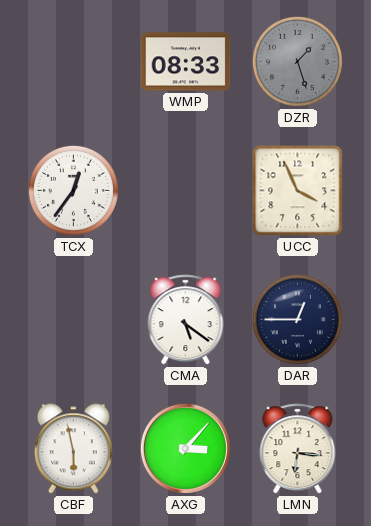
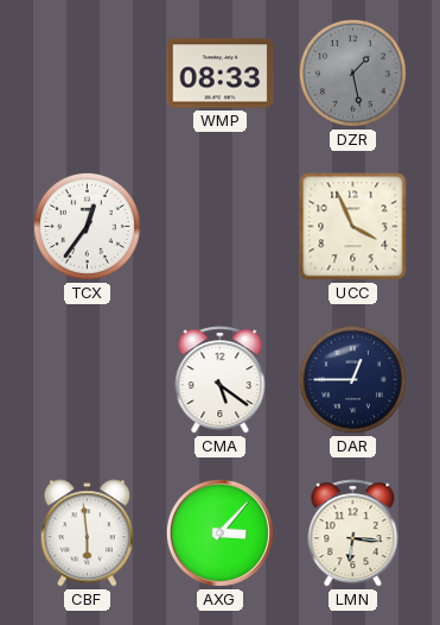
DZR: 1:27 -> 1:28
CBF: 5:58 -> 5:59
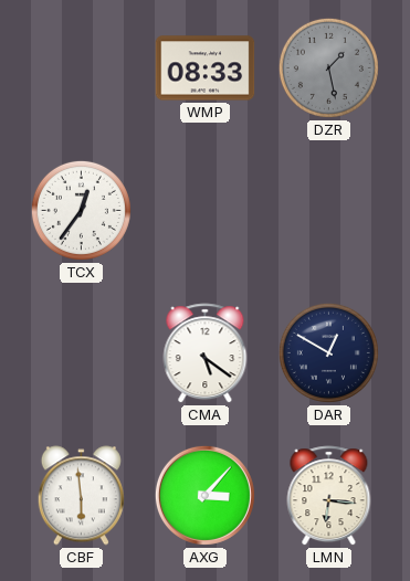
UCC: 3:56 -> none
DAR: 12:45 -> 12:50
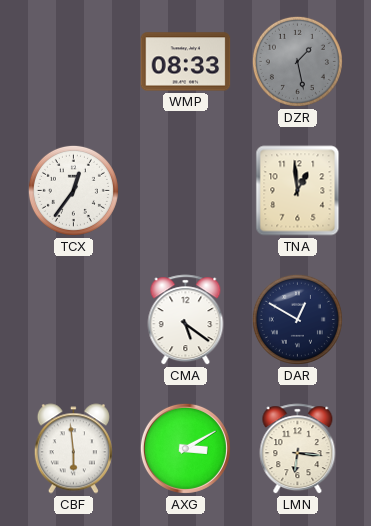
TNA: none -> 12:59
AXG: 3:07 -> 3:10
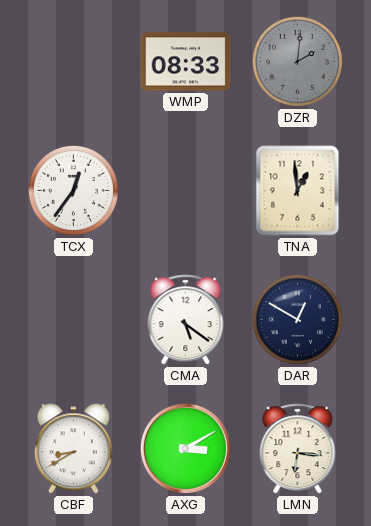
DZR: 1:28 -> 2:01
CBF: 5:59 -> 8:40
